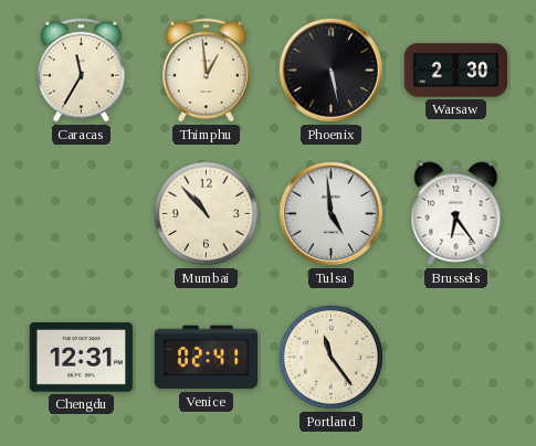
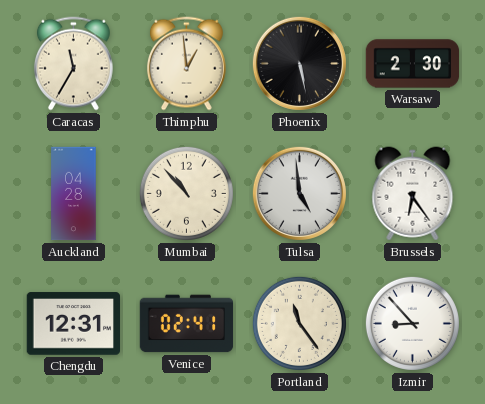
Auckland: none -> 04:28
Izmir: none -> 8:53
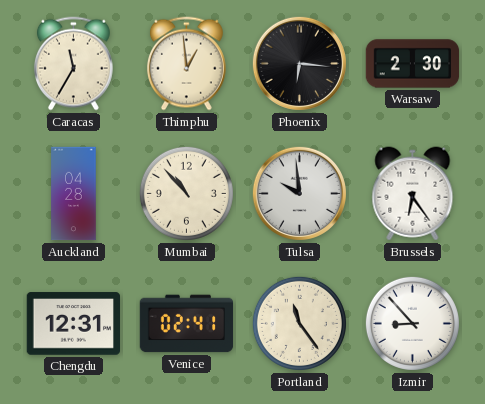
Phoenix: 5:28 -> 6:16
Tulsa: 4:59 -> 9:59
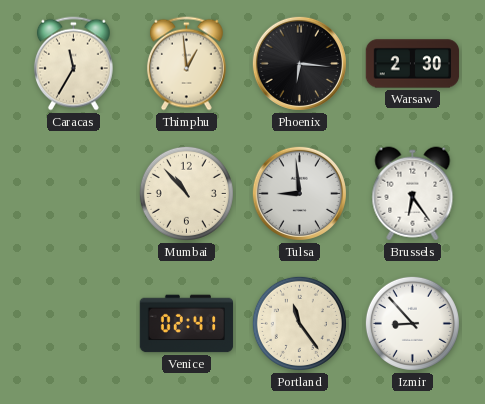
Auckland: 04:28 -> none
Tulsa: 9:59 -> 8:59
Chengdu: 12:31 -> none
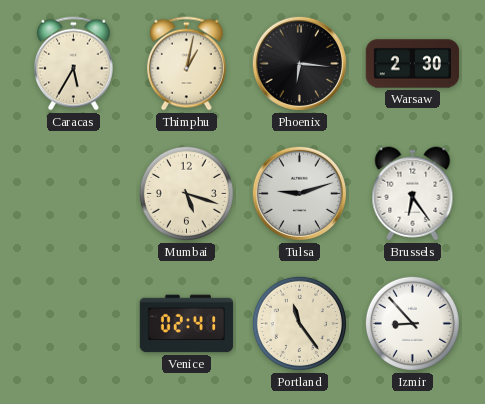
Caracas: 11:35 -> 5:35
Thimphu: 12:59 -> 1:02
Mumbai: 10:53 -> 5:18
Tulsa: 8:59 -> 9:12
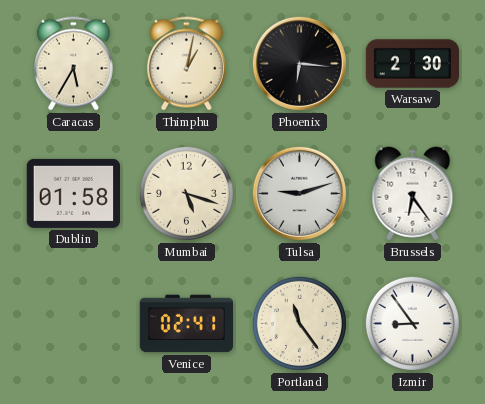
Dublin: none -> 01:58
Izmir: 8:53 -> 8:54
